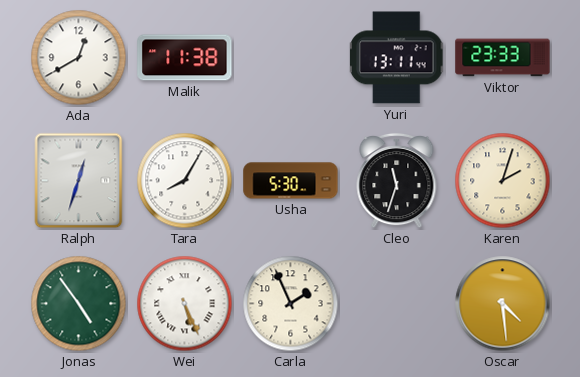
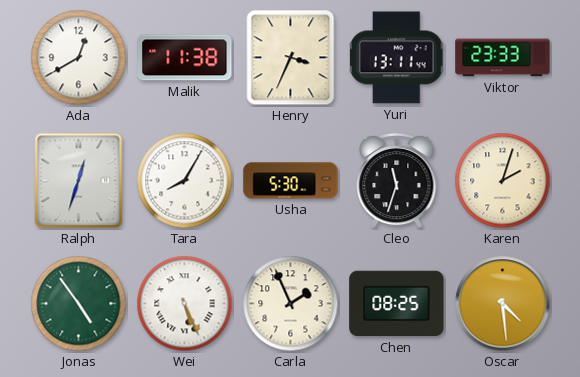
Henry: none -> 3:34
Chen: none -> 08:25
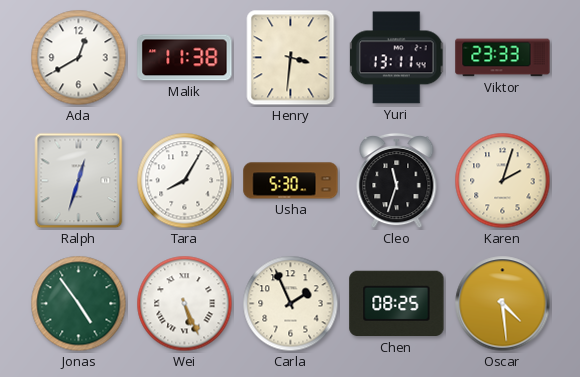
Henry: 3:34 -> 3:31
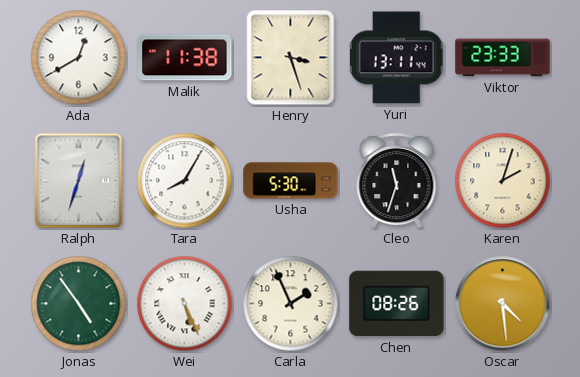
Henry: 3:31 -> 3:27
Chen: 08:25 -> 08:26
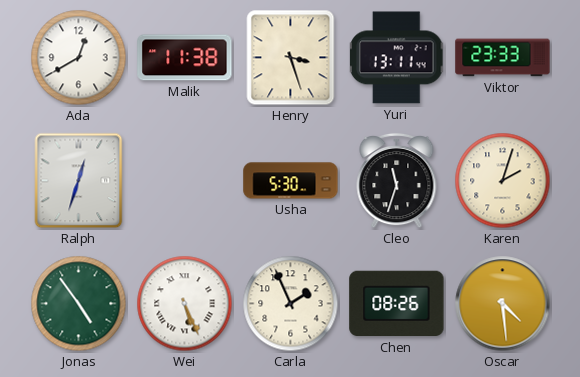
Tara: 8:05 -> none
